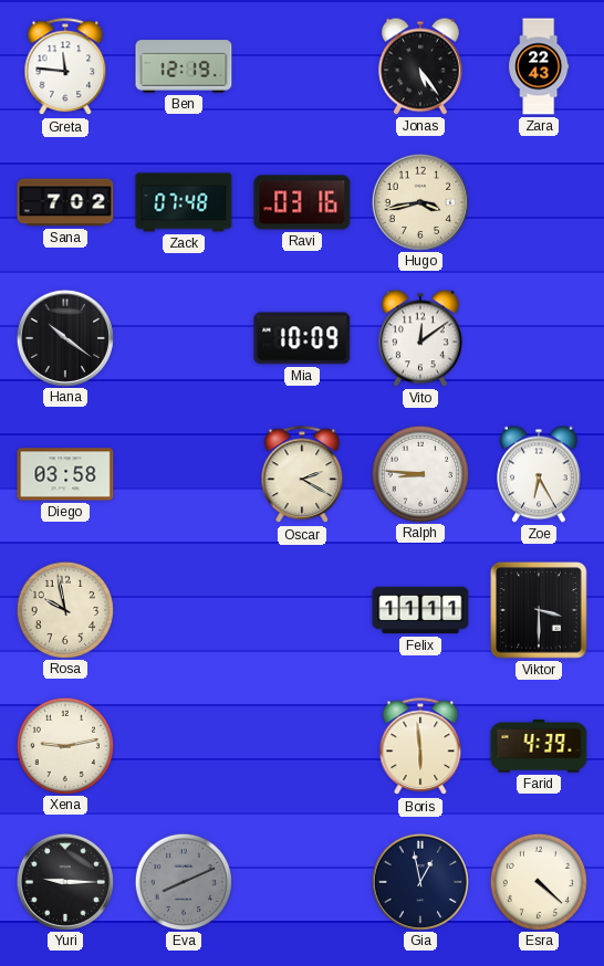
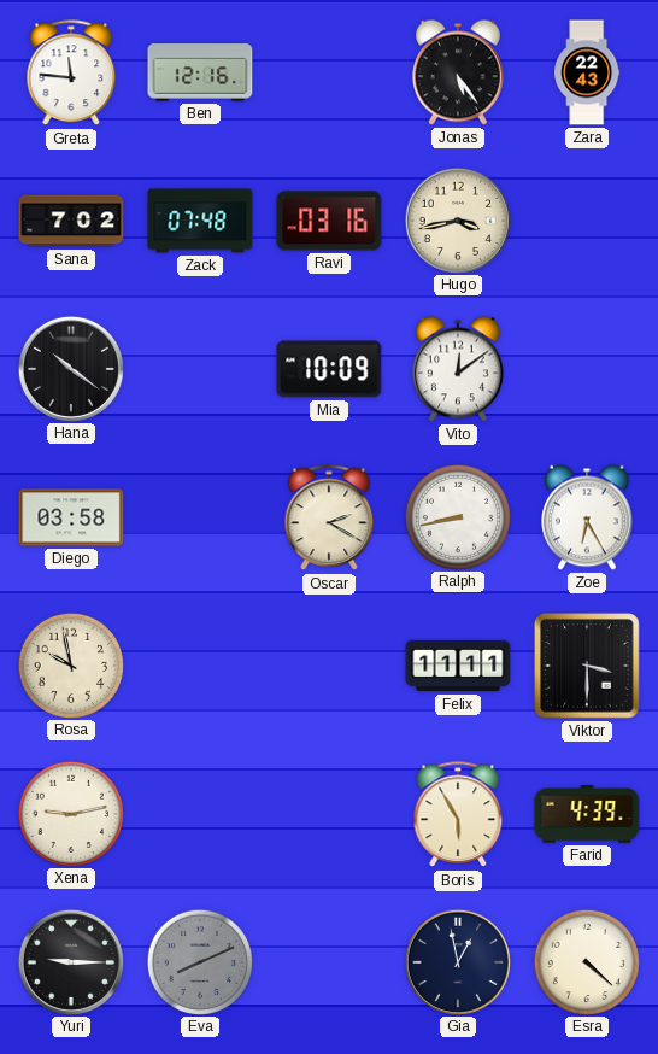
Ben: 12:19 -> 12:16
Ralph: 8:46 -> 8:43
Boris: 5:59 -> 5:55
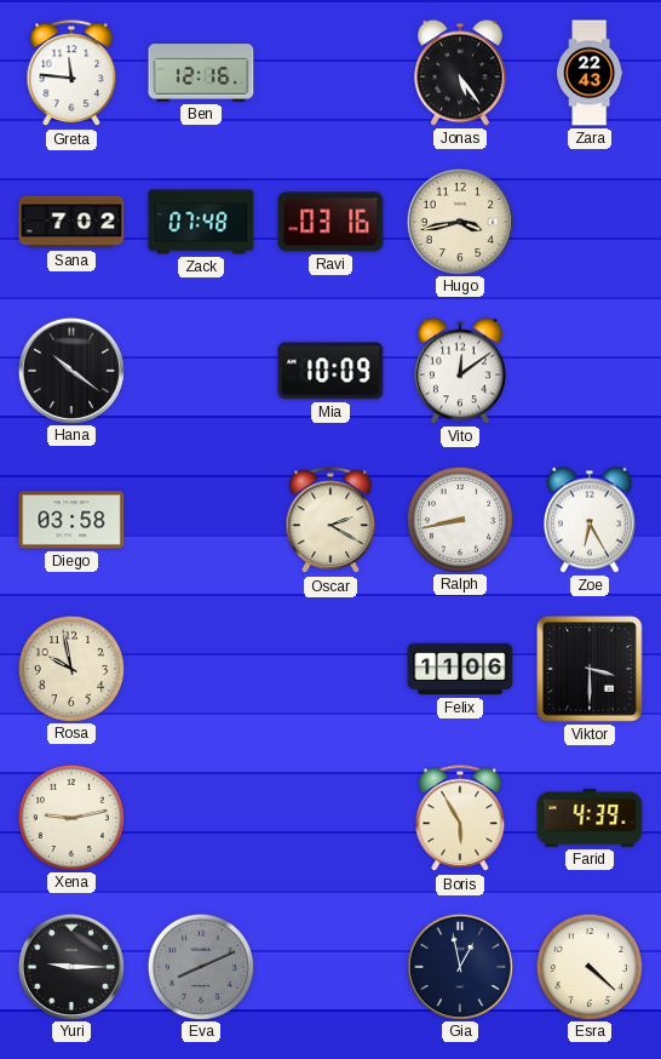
Felix: 11:11 -> 11:06
